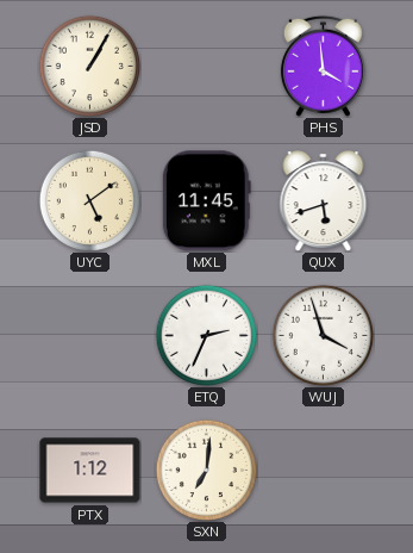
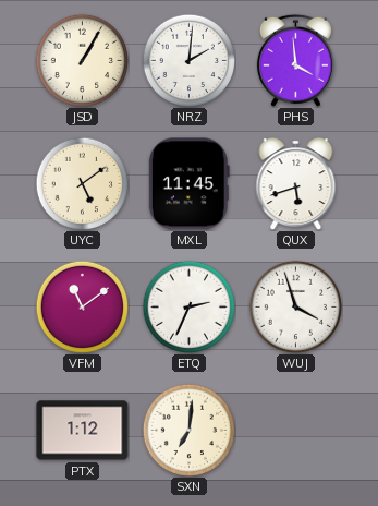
NRZ: none -> 2:01
VFM: none -> 11:09
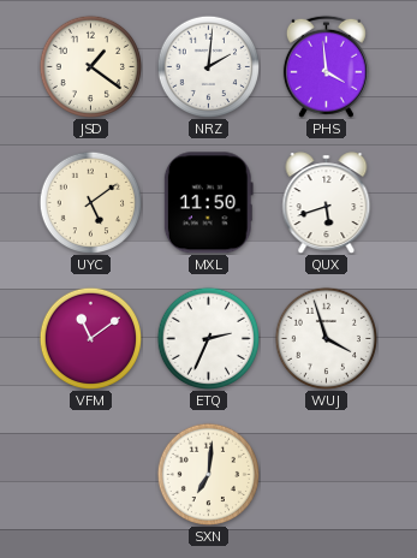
JSD: 1:05 -> 1:21
MXL: 11:45 -> 11:50
PTX: 1:12 -> none
